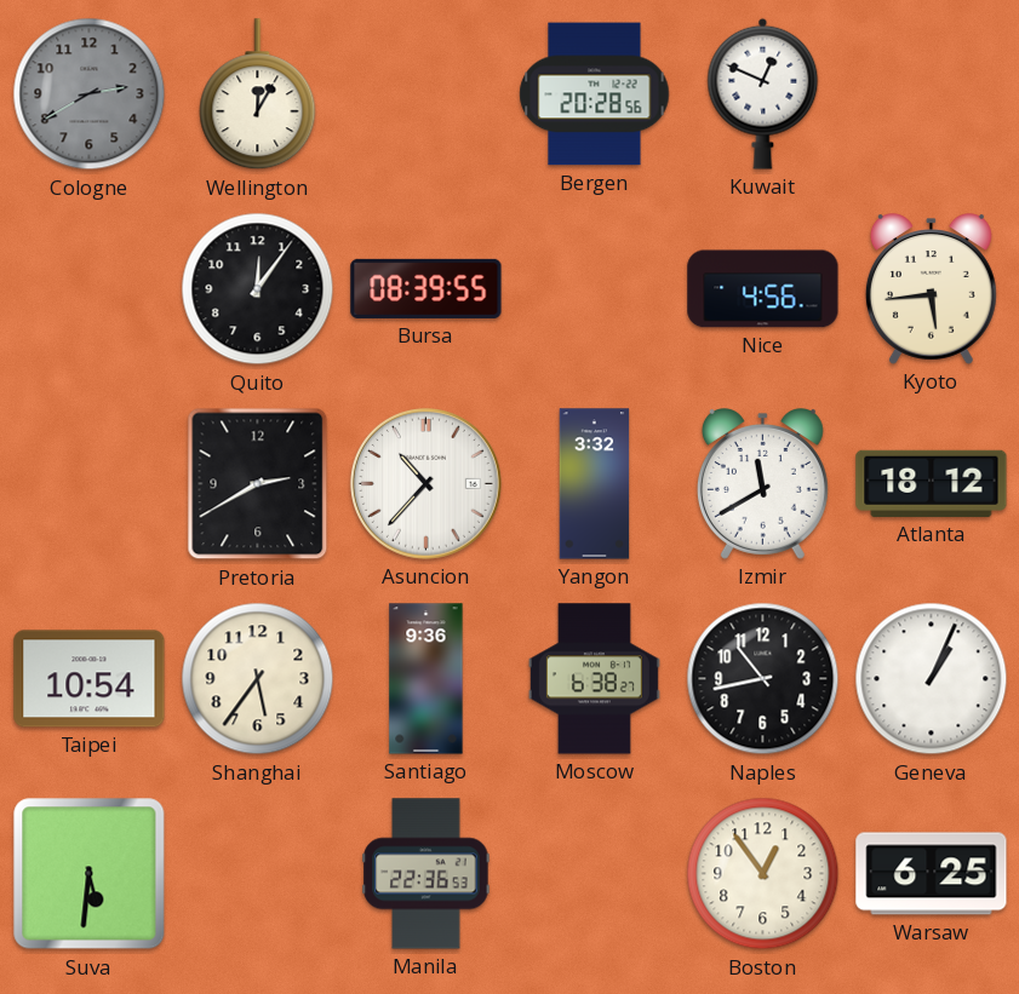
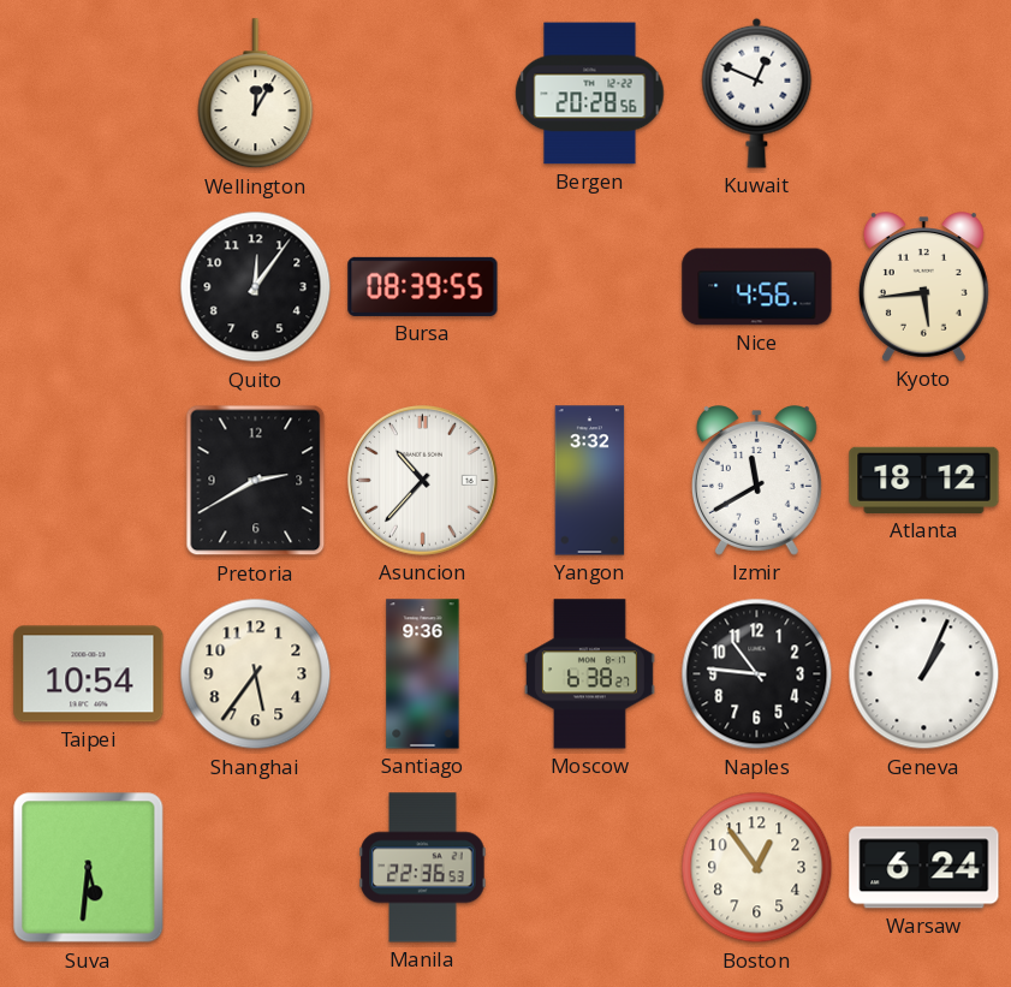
Cologne: 2:40 -> none
Naples: 10:43 -> 10:46
Warsaw: 6:25 -> 6:24
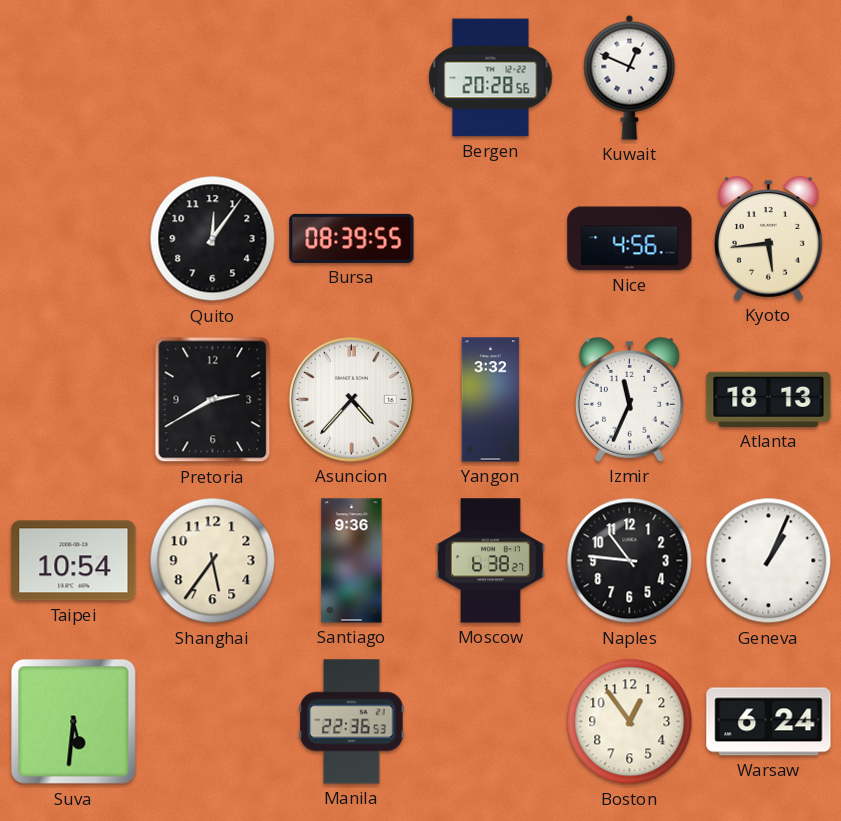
Wellington: 12:05 -> none
Asuncion: 10:37 -> 4:37
Izmir: 11:40 -> 11:34
Atlanta: 18:12 -> 18:13
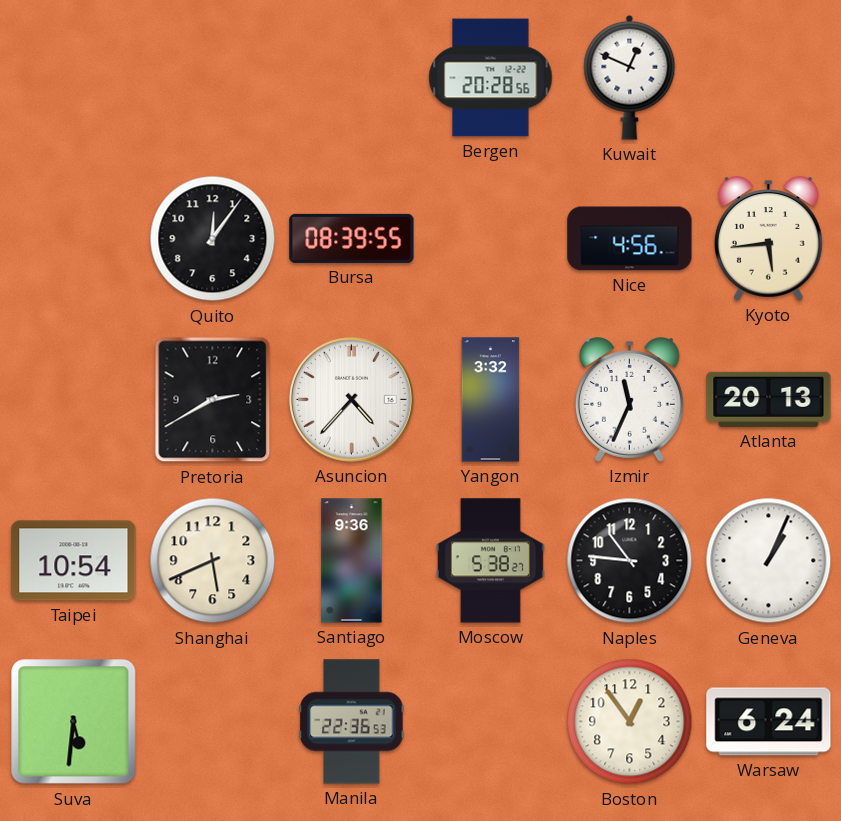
Atlanta: 18:13 -> 20:13
Shanghai: 5:36 -> 5:41
Moscow: 6:38 -> 5:38
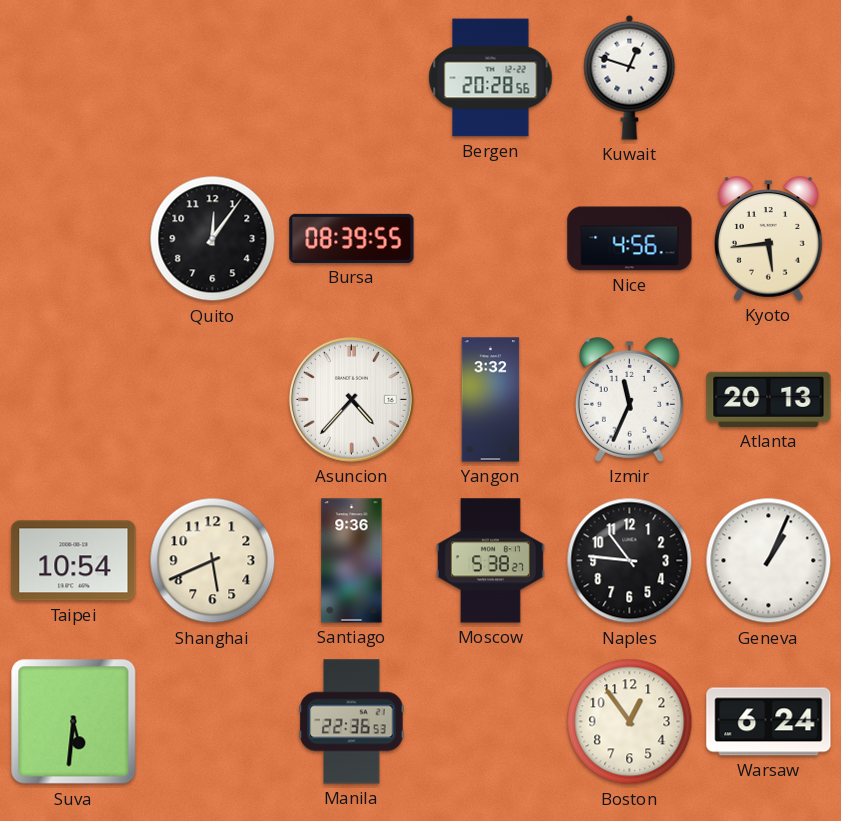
Kuwait: 12:49 -> 12:48
Pretoria: 2:40 -> none
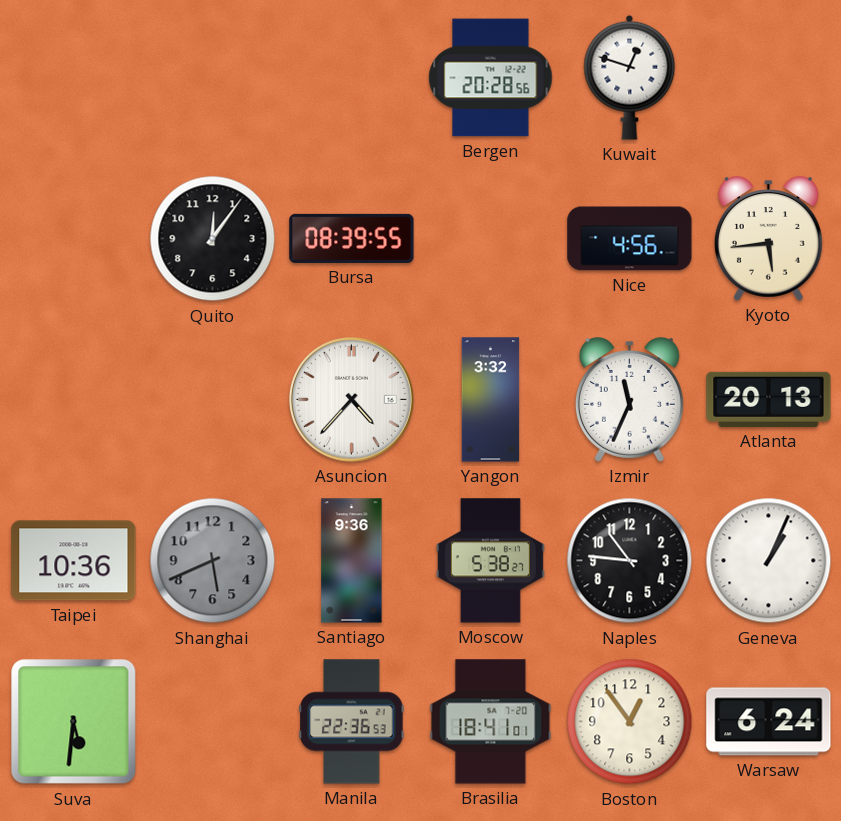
Taipei: 10:54 -> 10:36
Shanghai dial: cream -> grey
Brasilia: none -> 18:41
